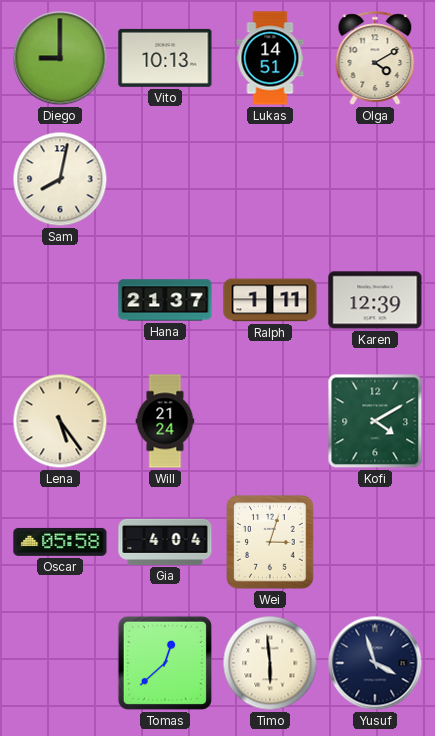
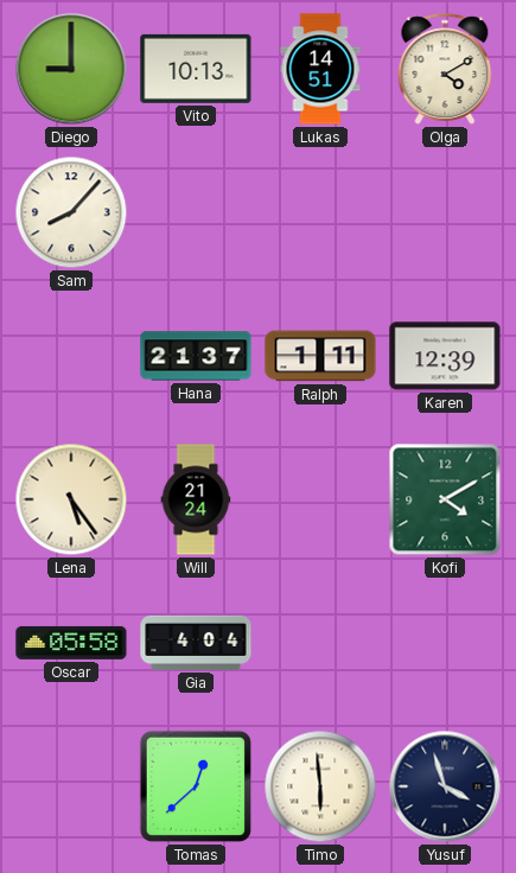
Sam: 8:02 -> 8:07
Wei: 3:03 -> none
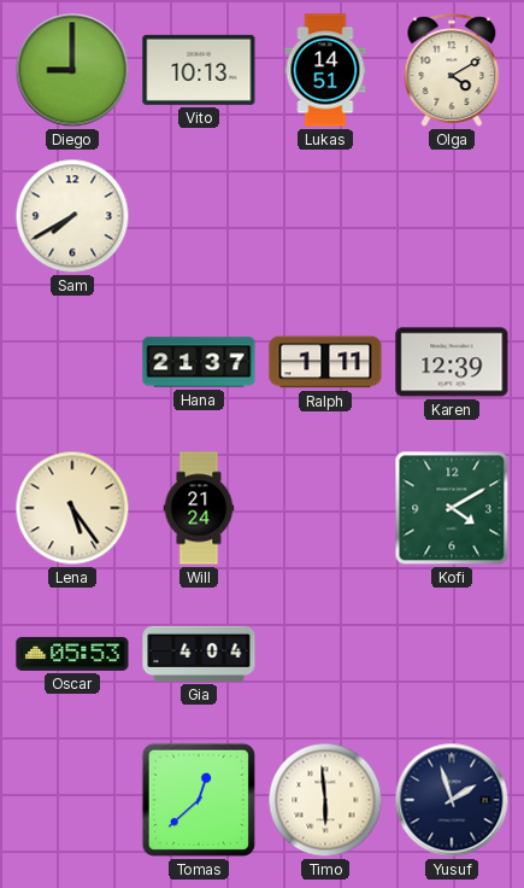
Sam: 8:07 -> 7:40
Oscar: 05:58 -> 05:53
Yusuf: 3:57 -> 1:57
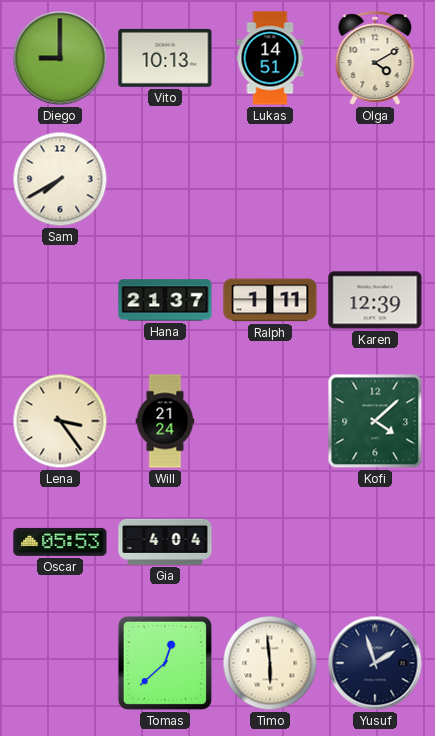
Lena: 5:24 -> 3:24
Kofi: 4:10 -> 4:08
